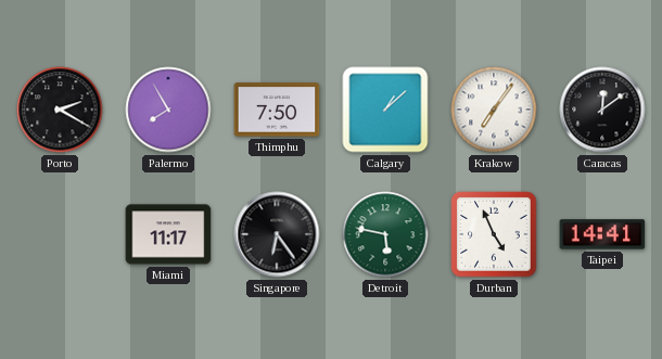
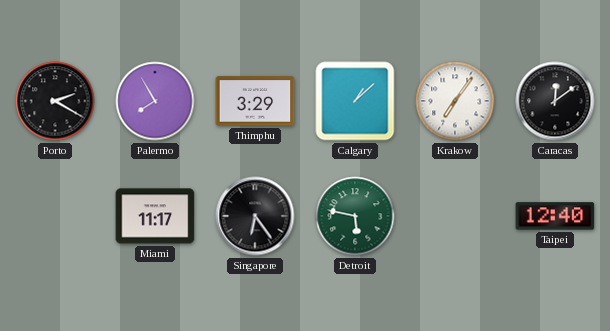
Thimphu: 7:50 -> 3:29
Durban: 4:56 -> none
Taipei: 14:41 -> 12:40
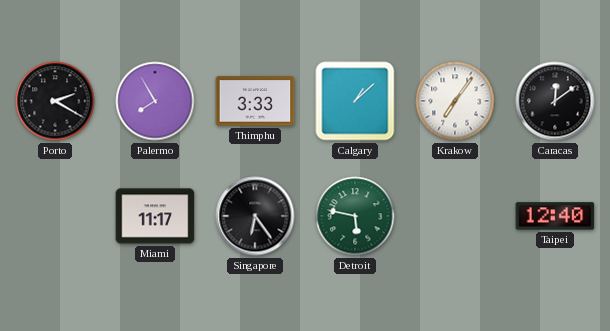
Thimphu: 3:29 -> 3:33
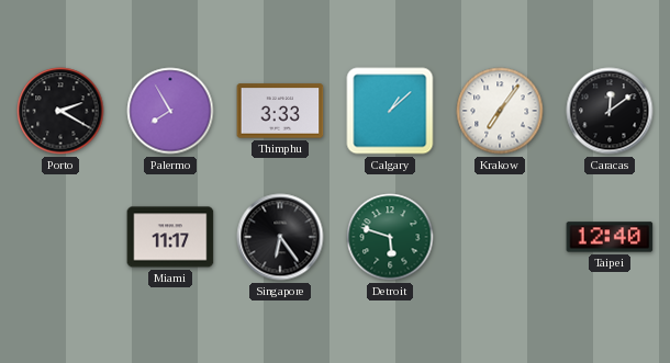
Detroit: 5:47 -> 5:48
